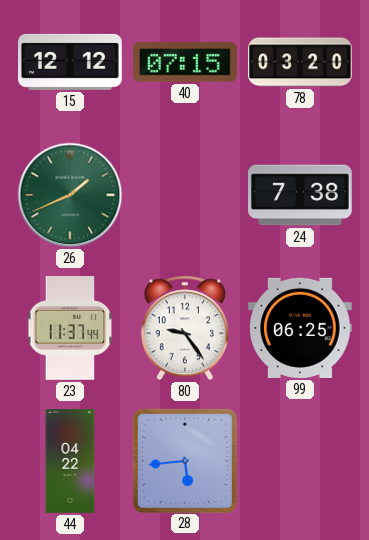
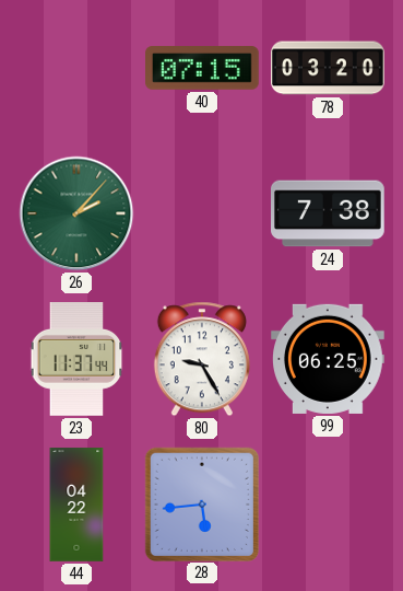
15: 12:12 -> none
26: 1:41 -> 2:07
80: 9:24 -> 9:25
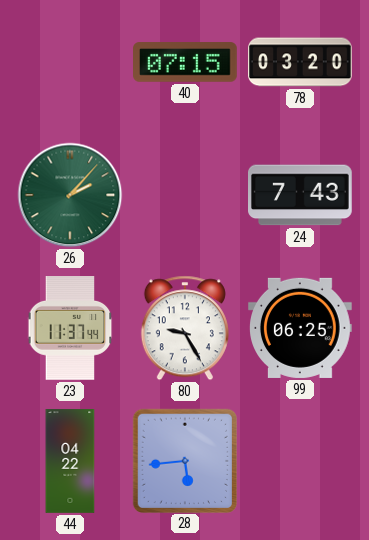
24: 7:38 -> 7:43
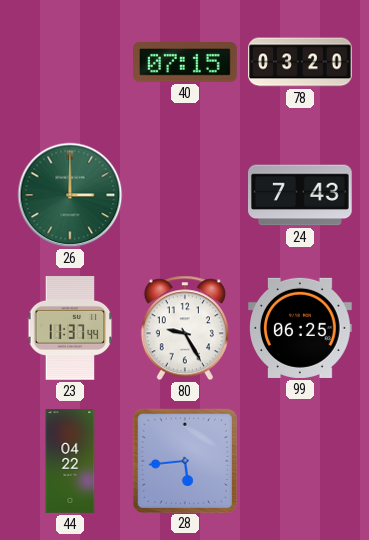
26: 2:07 -> 3:00
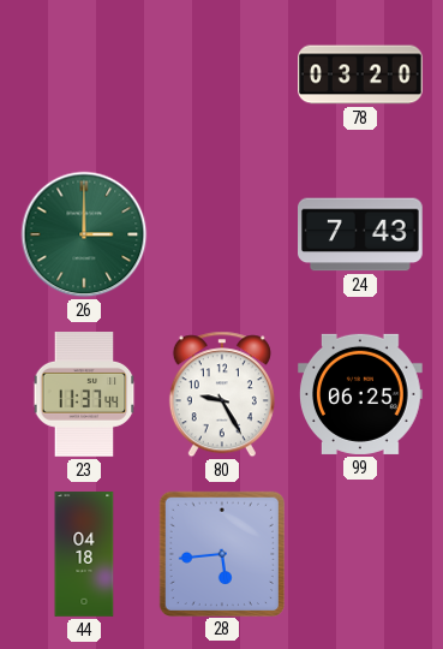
40: 07:15 -> none
44: 04:22 -> 04:18
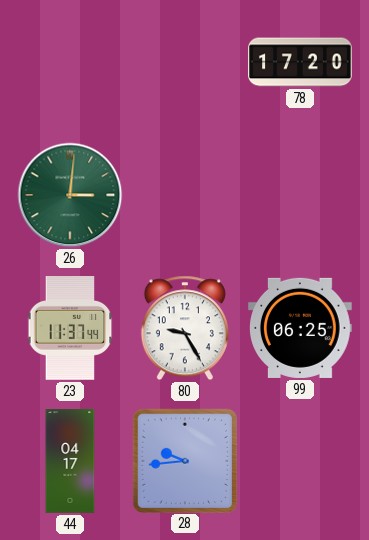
78: 03:20 -> 17:20
26: 3:00 -> 3:01
24: 7:43 -> none
44: 04:18 -> 04:17
28: 5:44 -> 9:44
